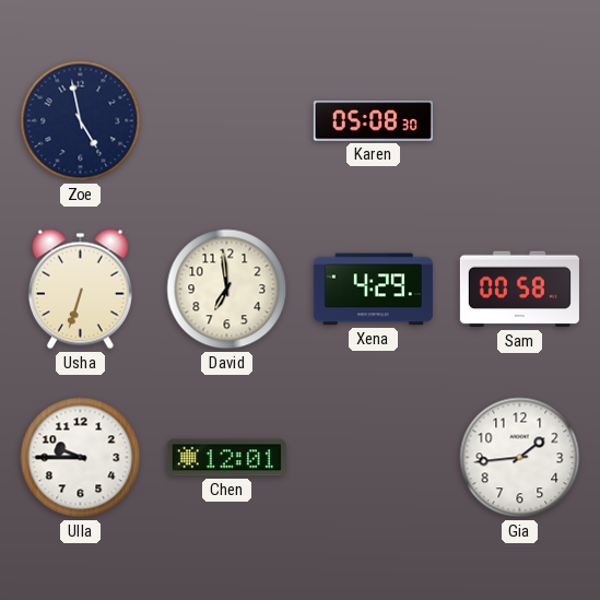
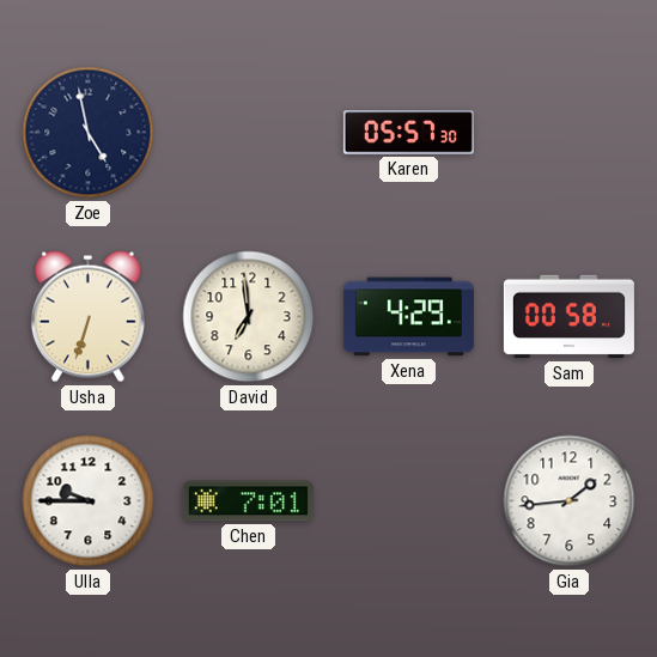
Karen: 05:08 -> 05:57
Chen: 12:01 -> 7:01
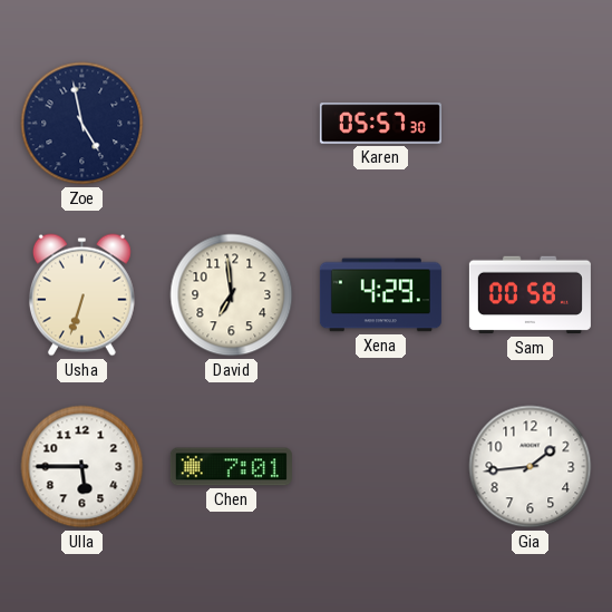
Ulla: 9:45 -> 5:45
